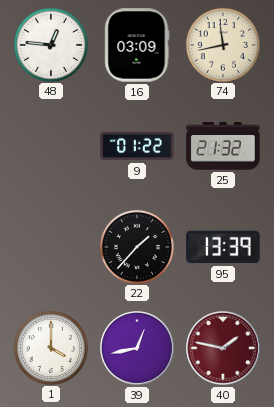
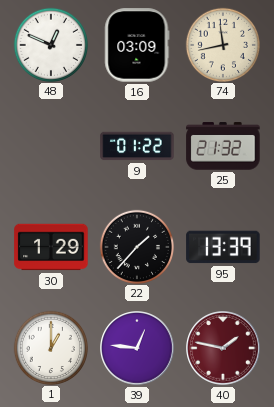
48: 12:46 -> 12:49
30: none -> 1:29
1: 4:00 -> 1:00
39: 12:43 -> 12:46
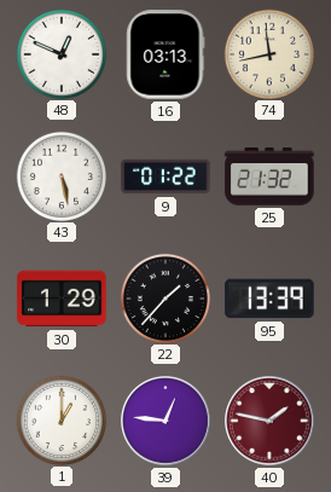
16: 03:09 -> 03:13
43: none -> 5:28
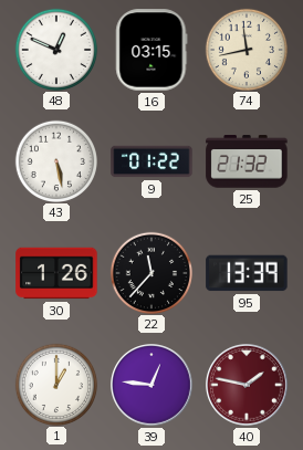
16: 03:13 -> 03:15
30: 1:29 -> 1:26
22: 1:37 -> 11:37
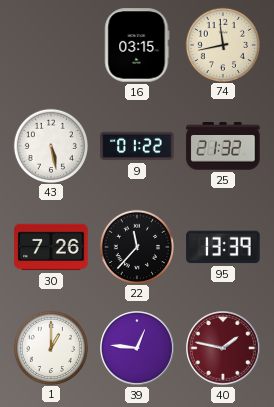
48: 12:49 -> none
30: 1:26 -> 7:26
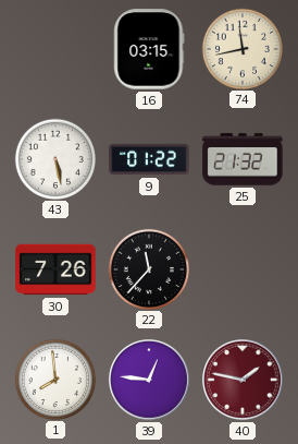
95: 13:39 -> none
1: 1:00 -> 7:59
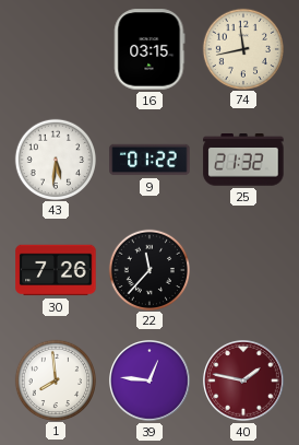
43: 5:28 -> 5:31
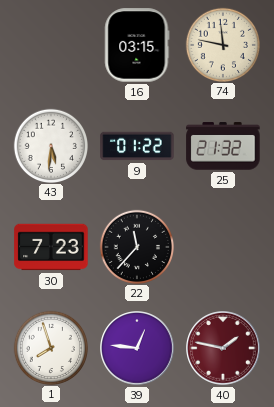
74: 11:43 -> 11:47
30: 7:26 -> 7:23
1: 7:59 -> 7:57
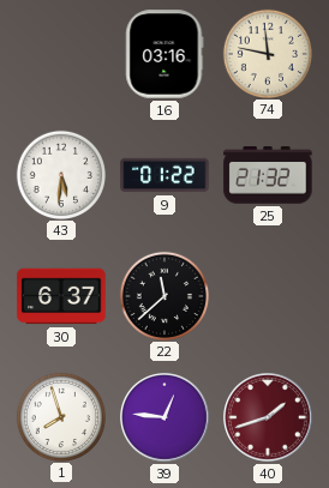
16: 03:15 -> 03:16
30: 7:23 -> 6:37
22: 11:37 -> 11:38
40: 1:47 -> 1:42
